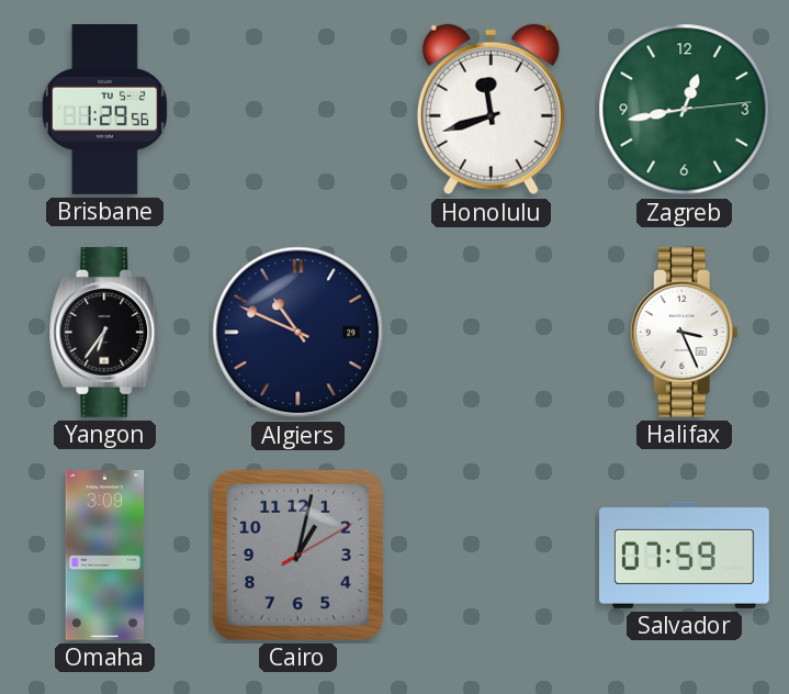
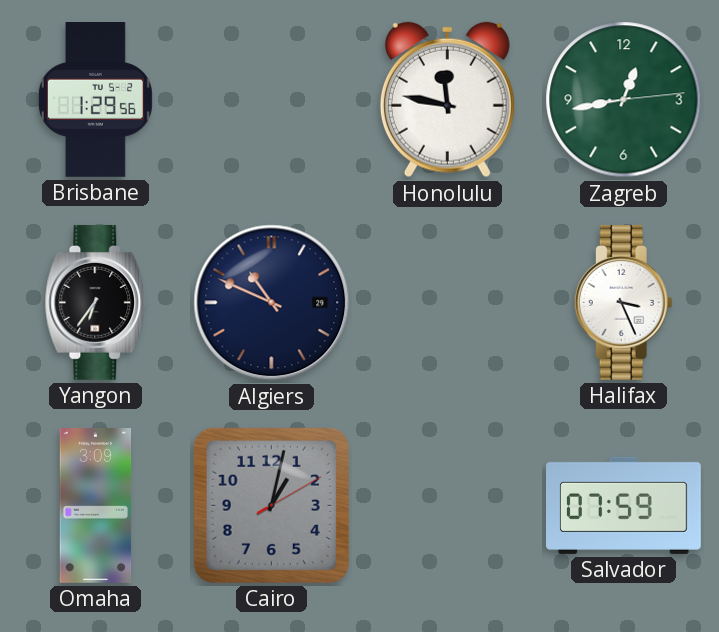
Honolulu: 11:42 -> 11:47
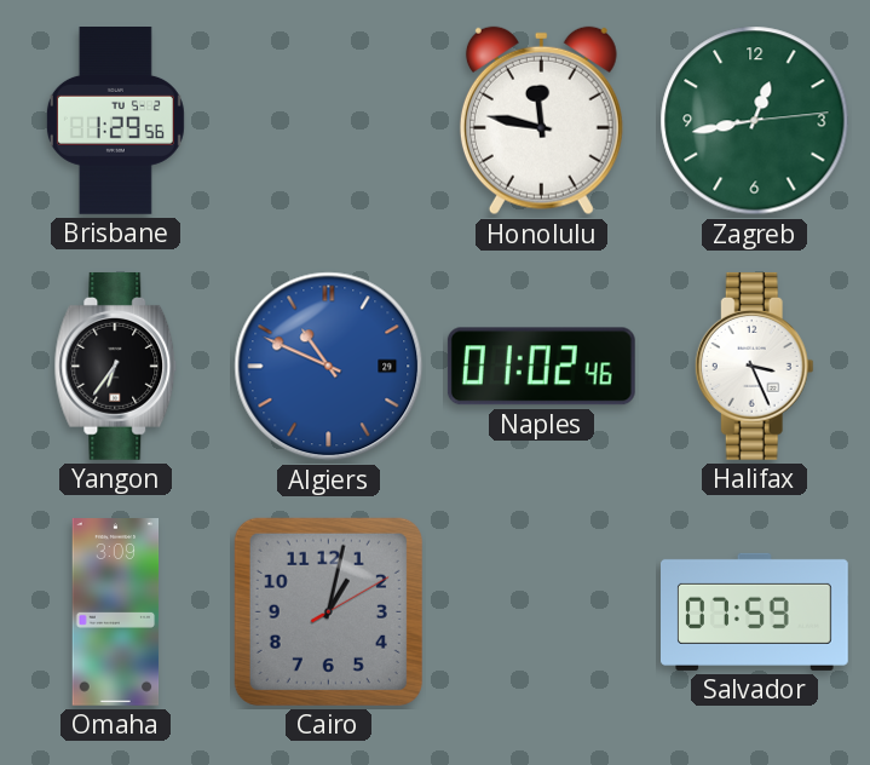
Algiers dial: navy -> blue
Naples: none -> 01:02
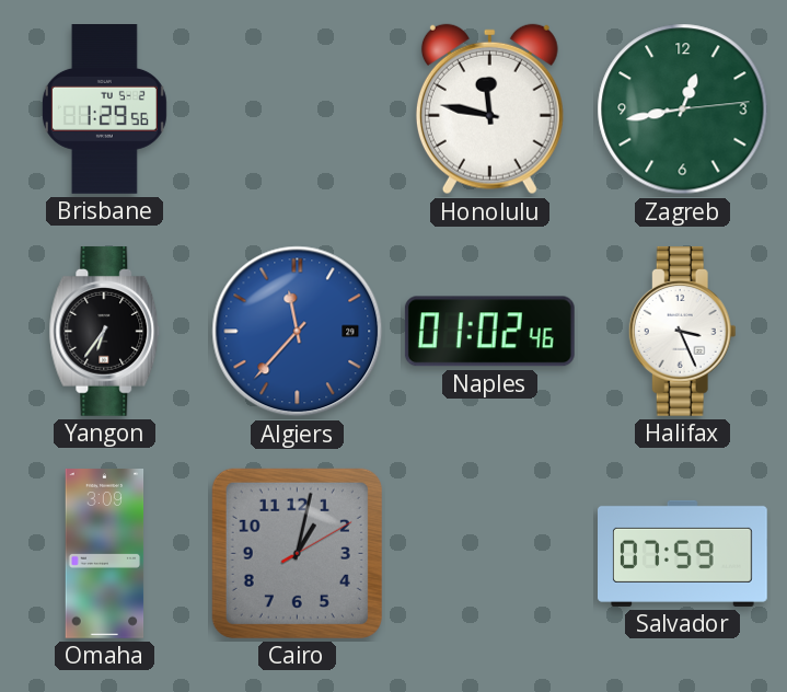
Algiers: 10:49 -> 11:37
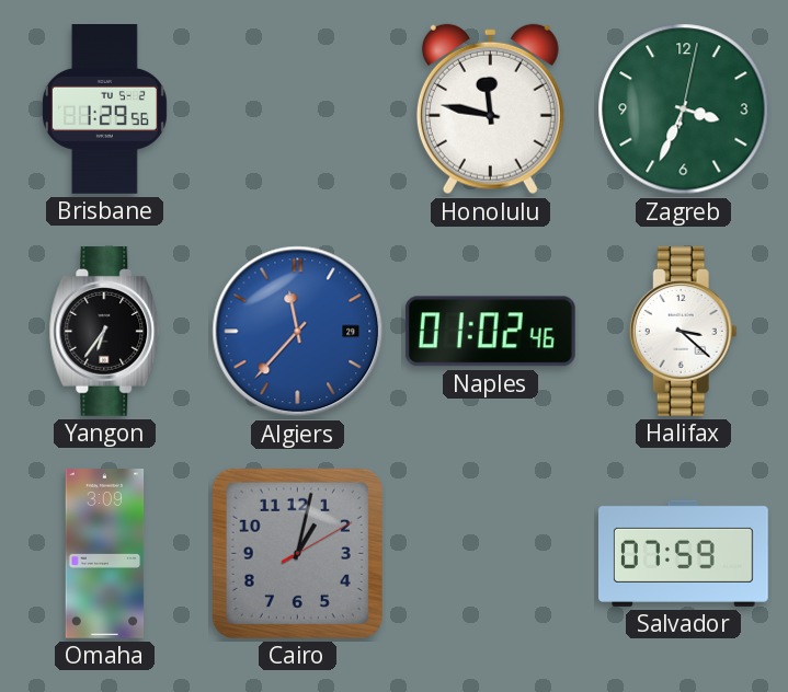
Zagreb: 12:43 -> 3:34
Halifax: 3:26 -> 3:22
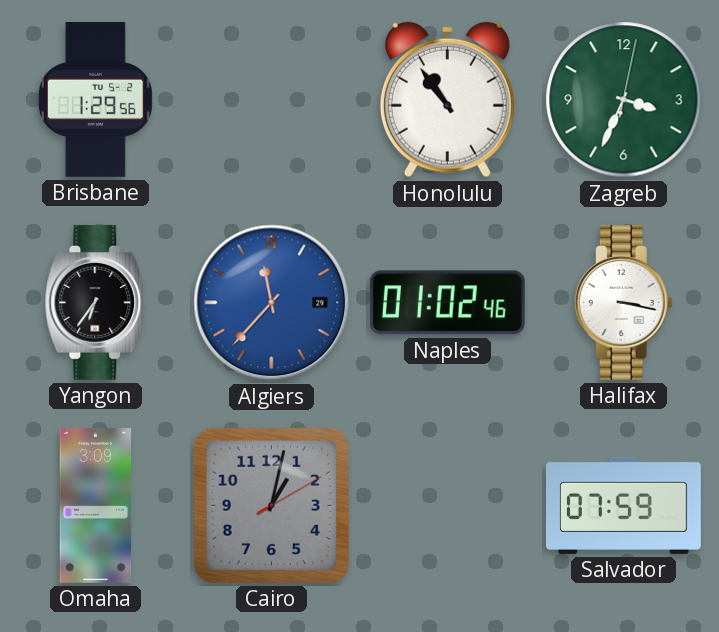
Honolulu: 11:47 -> 10:54
Halifax: 3:22 -> 3:17
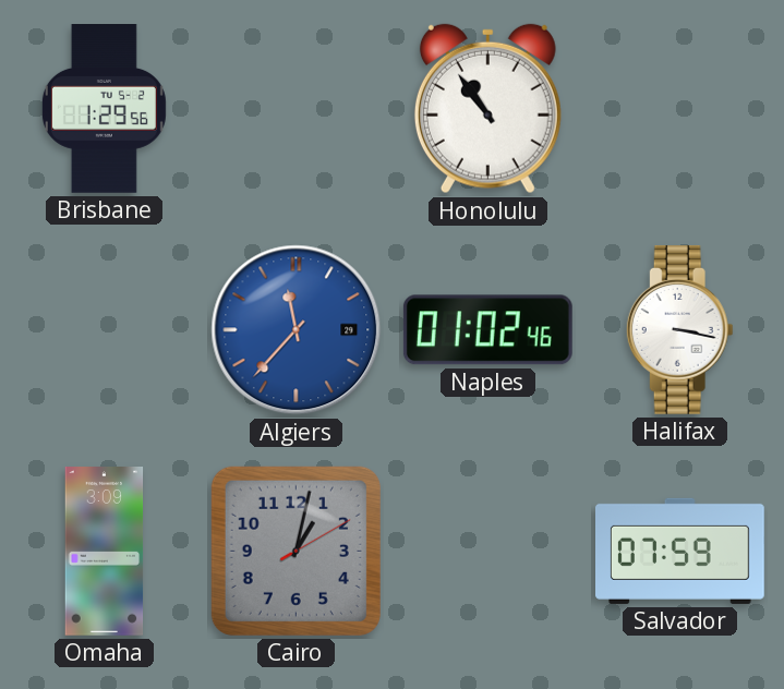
Zagreb: 3:34 -> none
Yangon: 6:36 -> none
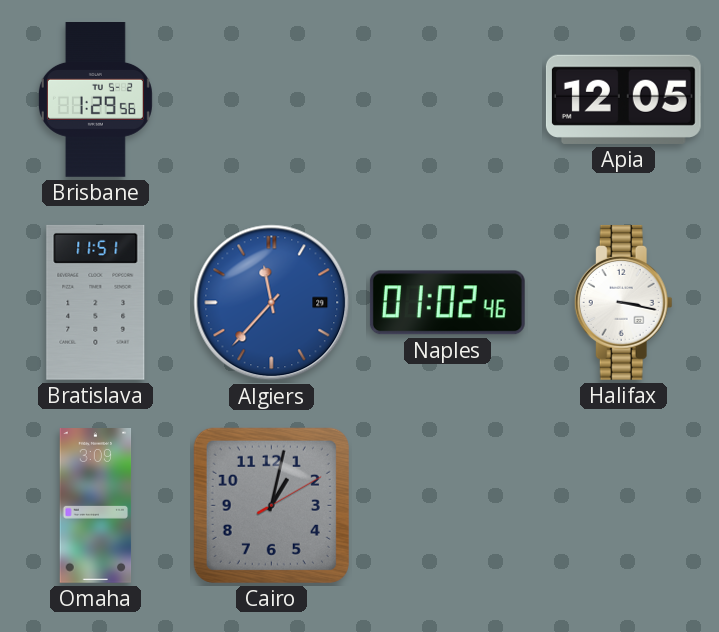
Honolulu: 10:54 -> none
Apia: none -> 12:05
Bratislava: none -> 11:51
Salvador: 07:59 -> none
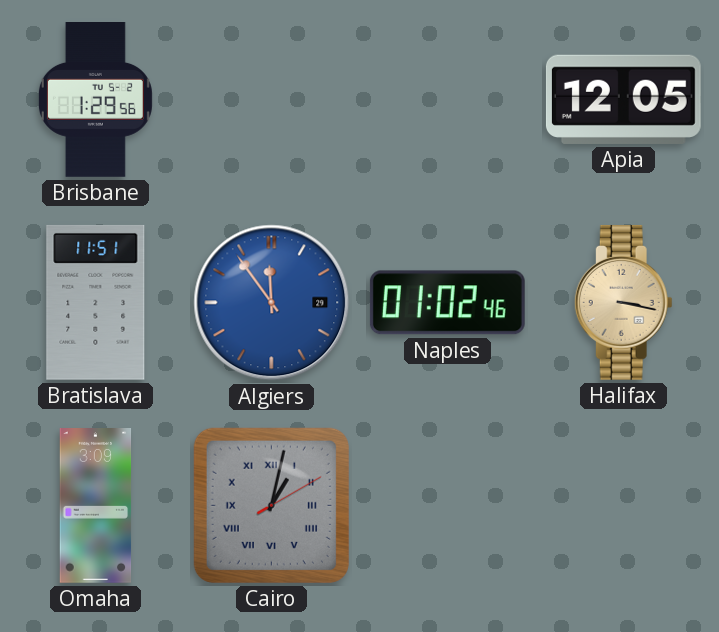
Algiers: 11:37 -> 11:54
Halifax dial: white -> champagne
Cairo numerals: Arabic -> Roman
